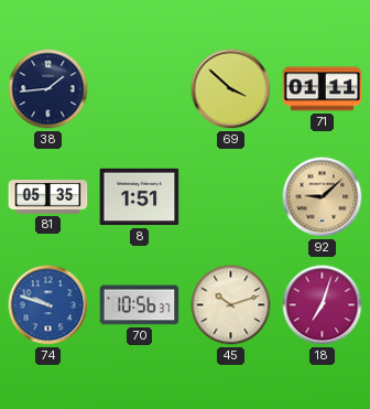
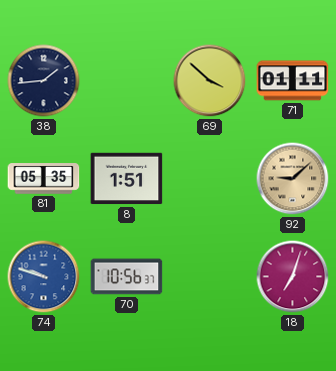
45: 10:12 -> none
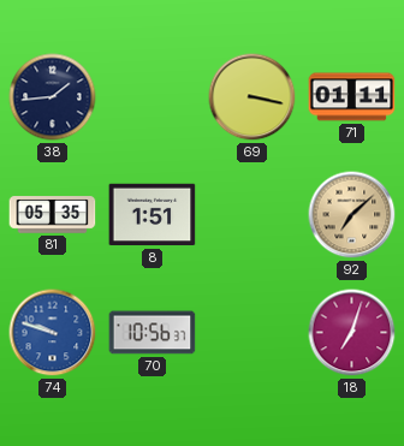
69: 3:52 -> 3:17
92: 9:08 -> 7:08
